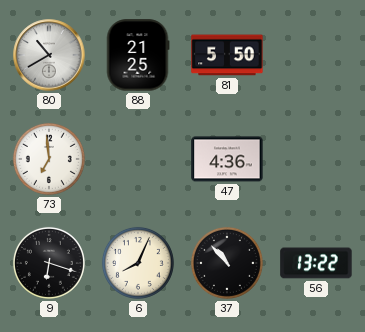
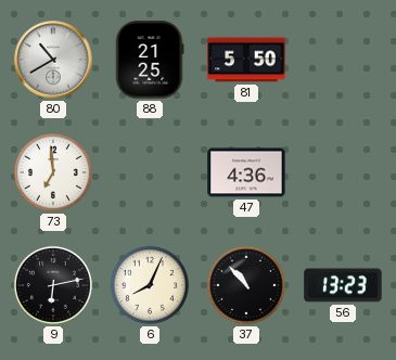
9: 6:18 -> 6:13
56: 13:22 -> 13:23
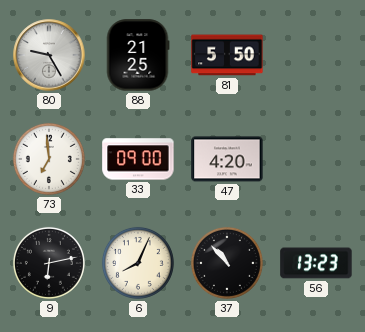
80: 10:40 -> 9:25
33: none -> 09:00
47: 4:36 -> 4:20
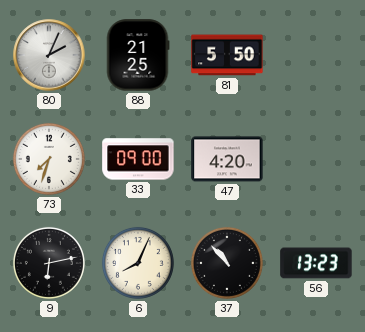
80: 9:25 -> 2:04
73: 6:59 -> 7:33
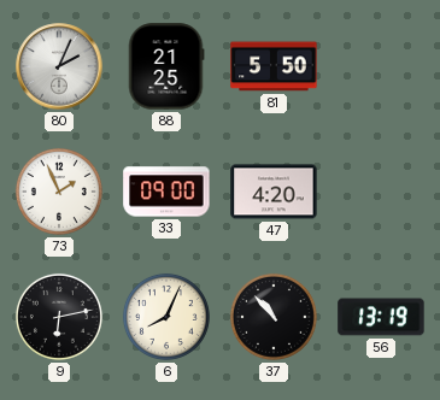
73: 7:33 -> 1:56
56: 13:23 -> 13:19
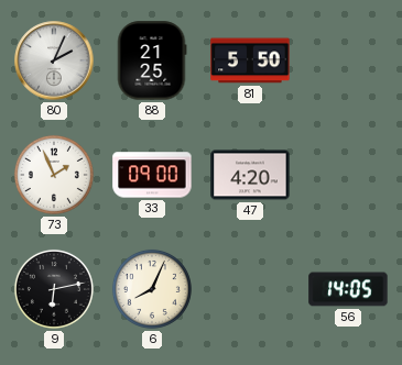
37: 10:53 -> none
56: 13:19 -> 14:05
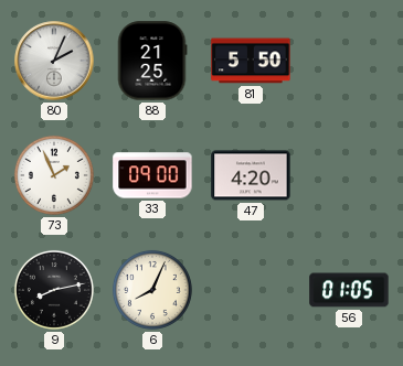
9: 6:13 -> 8:13
56: 14:05 -> 01:05
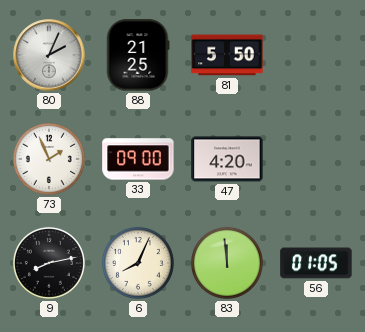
83: none -> 11:59
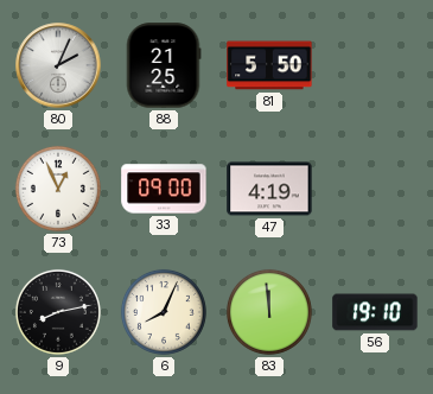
73: 1:56 -> 12:56
47: 4:20 -> 4:19
56: 01:05 -> 19:10
